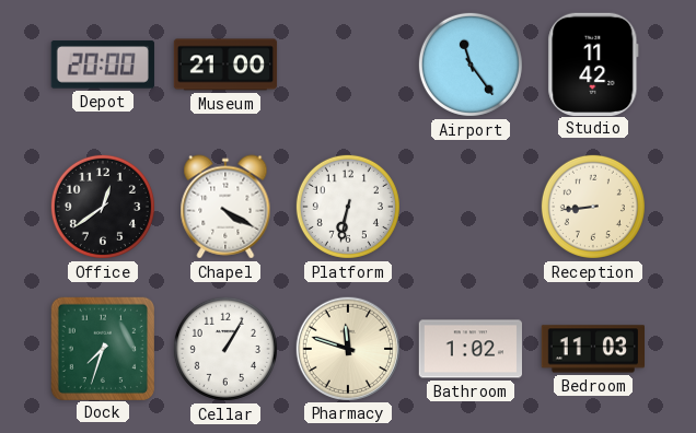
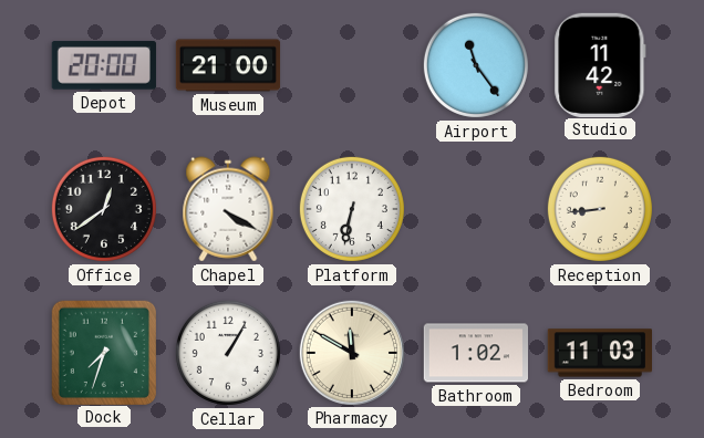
Pharmacy: 11:48 -> 11:50
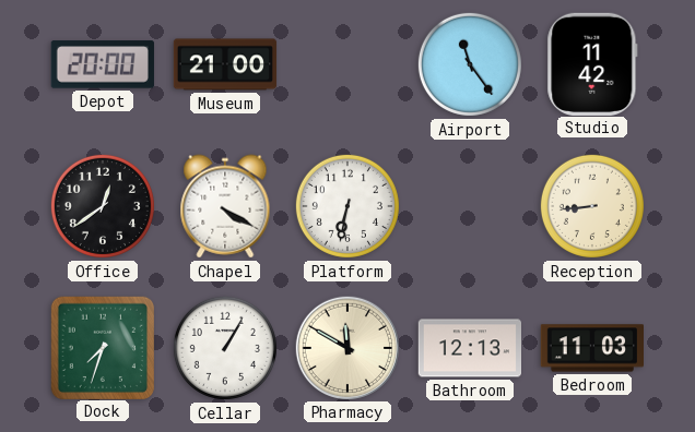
Bathroom: 1:02 -> 12:13
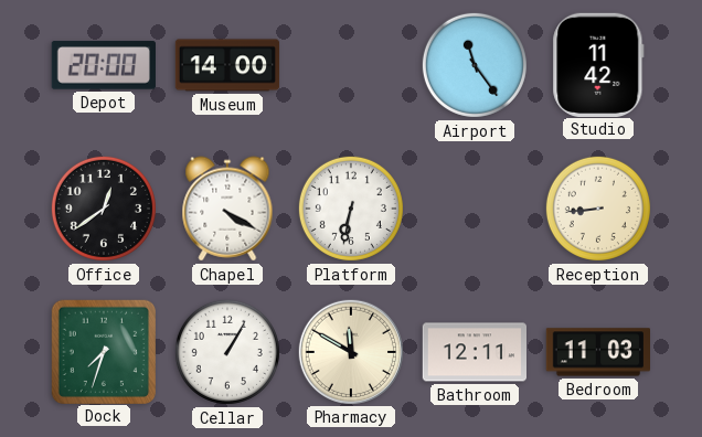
Museum: 21:00 -> 14:00
Bathroom: 12:13 -> 12:11
